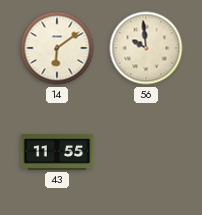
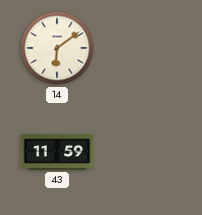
56: 9:59 -> none
43: 11:55 -> 11:59
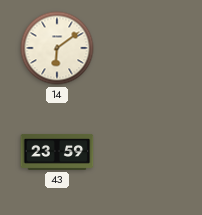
43: 11:59 -> 23:59
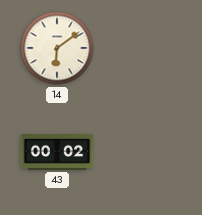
43: 23:59 -> 00:02
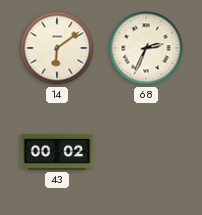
68: none -> 2:34
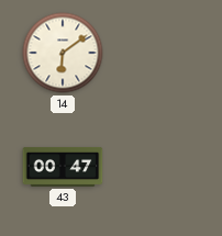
68: 2:34 -> none
43: 00:02 -> 00:47
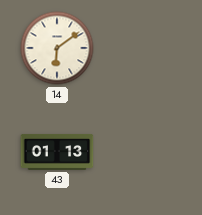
43: 00:47 -> 01:13
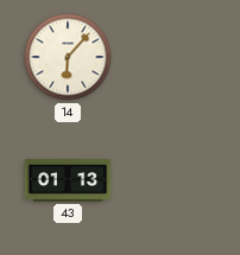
14: 6:09 -> 6:07
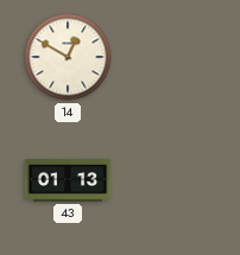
14: 6:07 -> 12:50
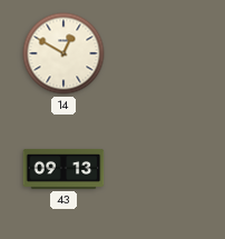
43: 01:13 -> 09:13
